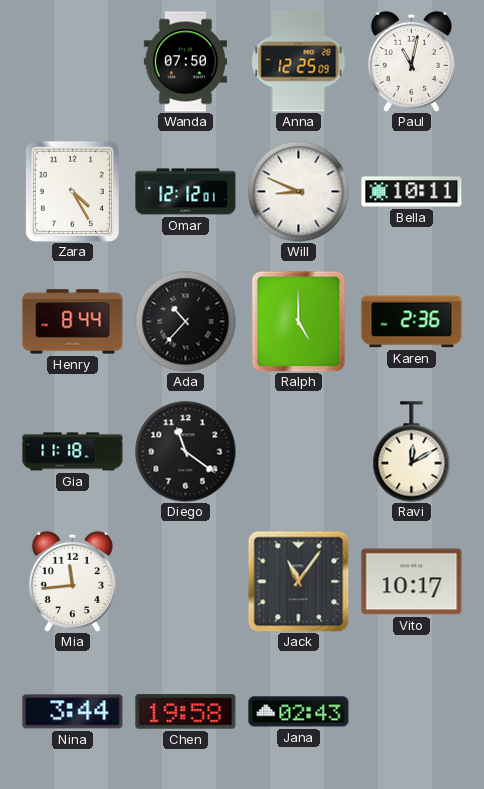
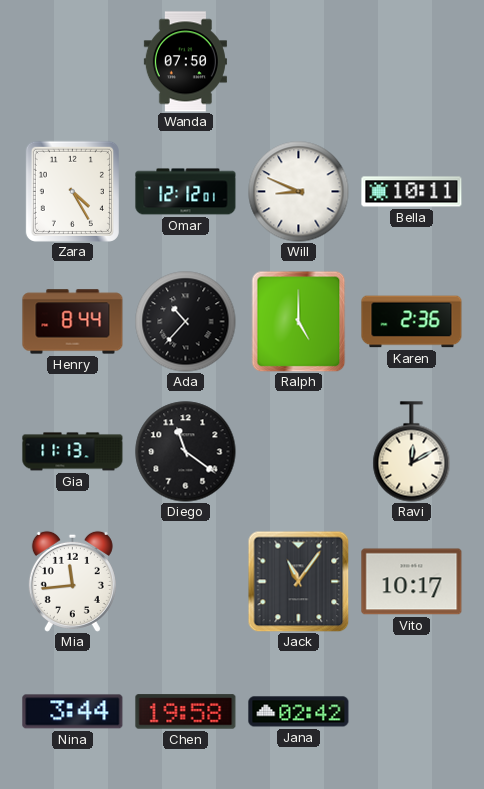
Anna: 12:25 -> none
Paul: 11:02 -> none
Gia: 11:18 -> 11:13
Jana: 02:43 -> 02:42
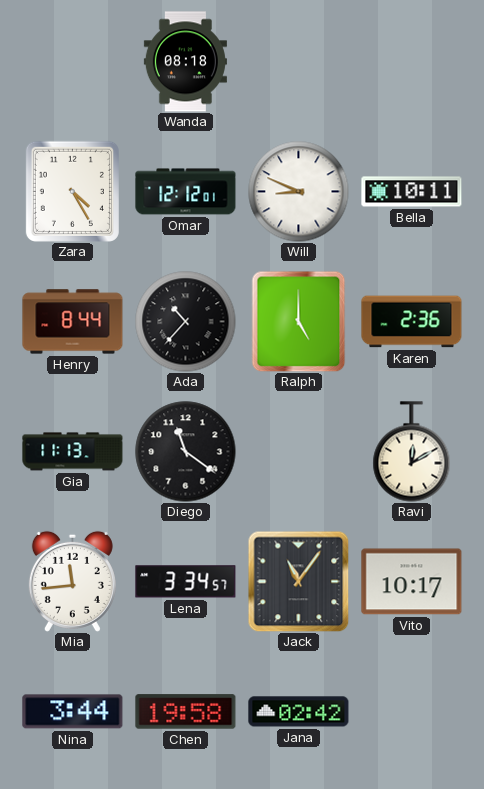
Wanda: 07:50 -> 08:18
Lena: none -> 3:34
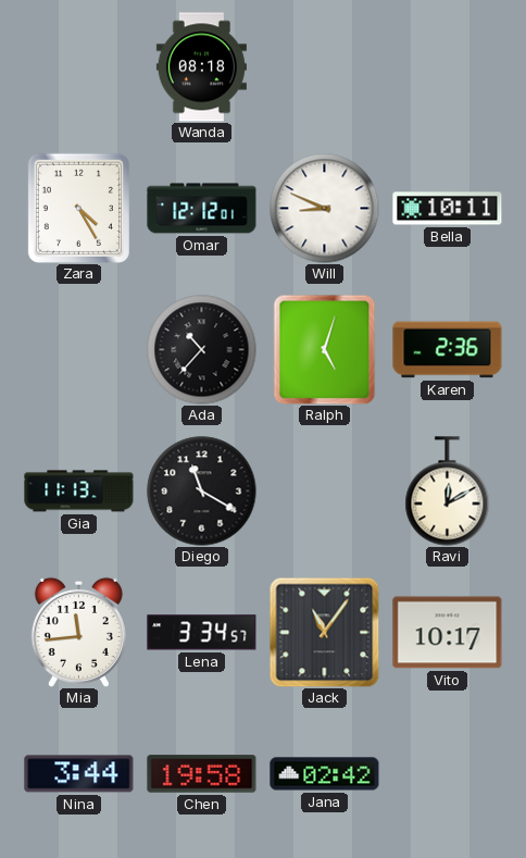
Henry: 8:44 -> none
Ralph: 5:00 -> 5:03
Diego: 11:21 -> 11:20
